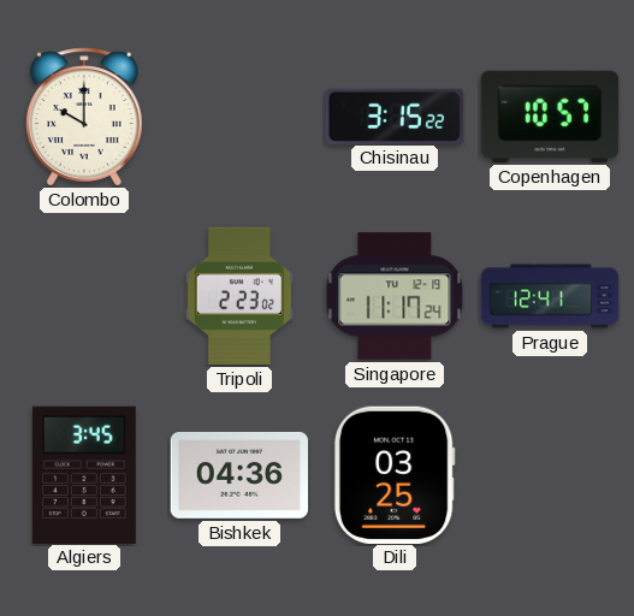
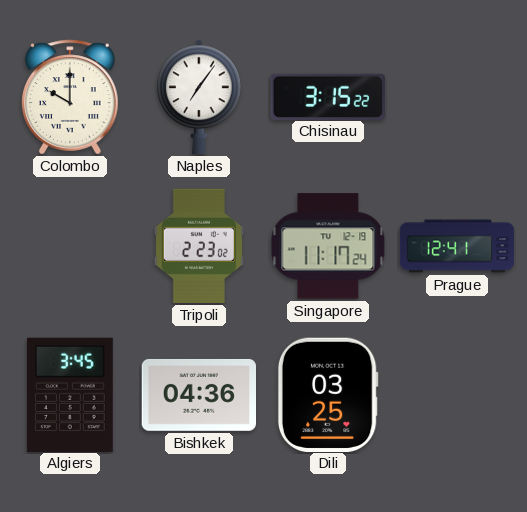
Naples: none -> 7:06
Copenhagen: 10:57 -> none
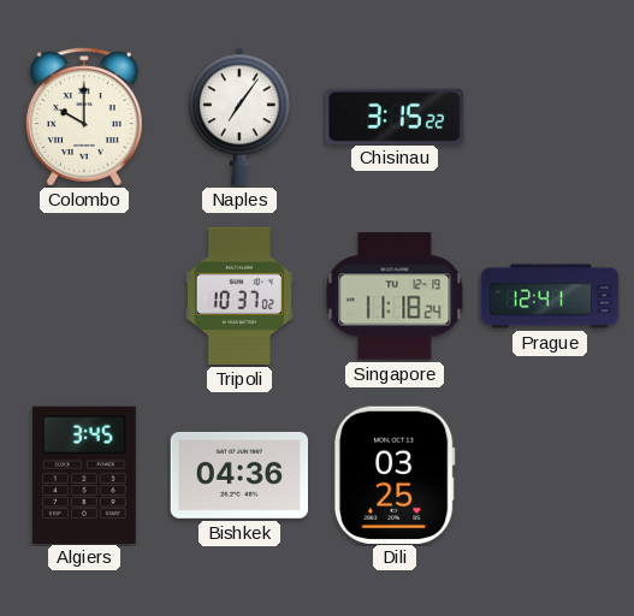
Tripoli: 2:23 -> 10:37
Singapore: 11:17 -> 11:18
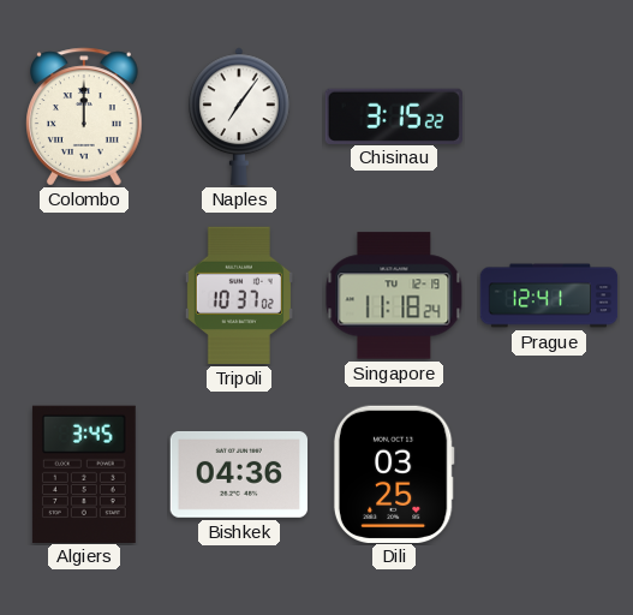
Colombo: 10:00 -> 12:00
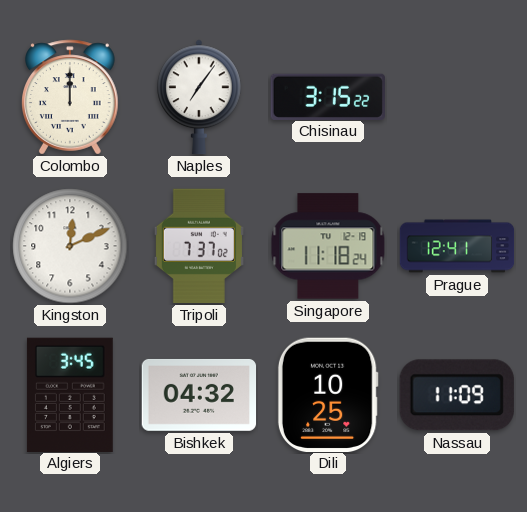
Kingston: none -> 12:11
Tripoli: 10:37 -> 7:37
Bishkek: 04:36 -> 04:32
Dili: 03:25 -> 10:25
Nassau: none -> 11:09
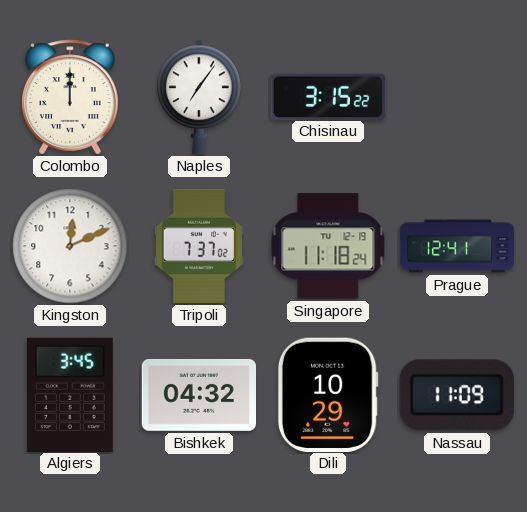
Dili: 10:25 -> 10:29
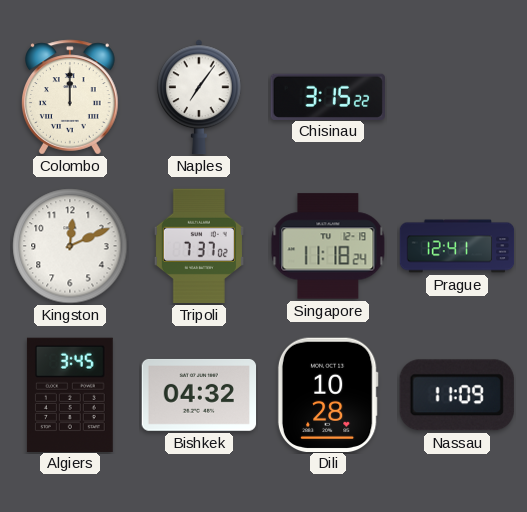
Dili: 10:29 -> 10:28
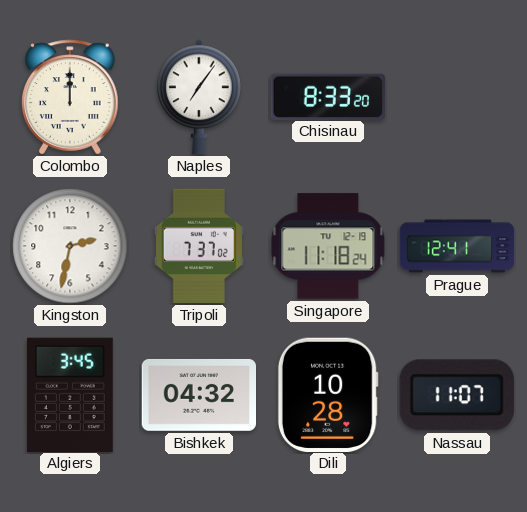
Chisinau: 3:15 -> 8:33
Kingston: 12:11 -> 2:32
Nassau: 11:09 -> 11:07
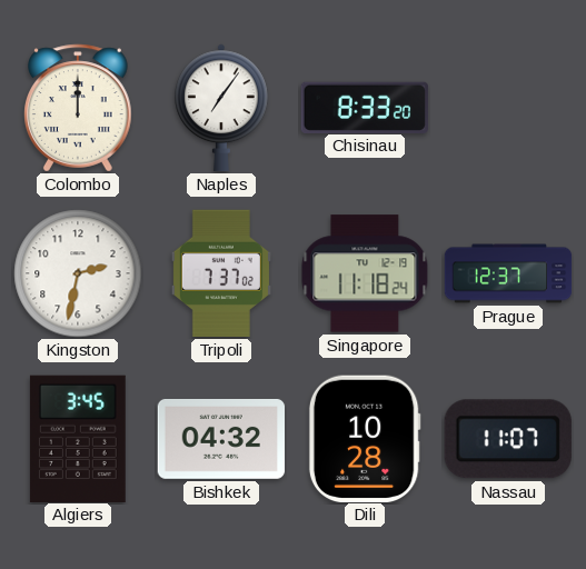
Prague: 12:41 -> 12:37
